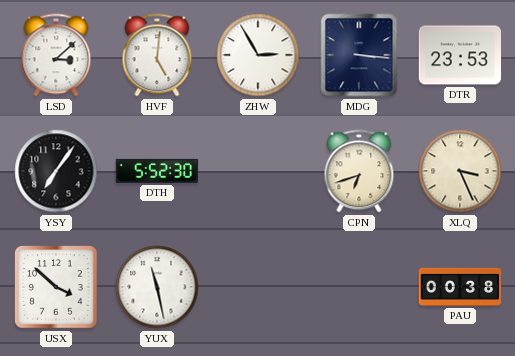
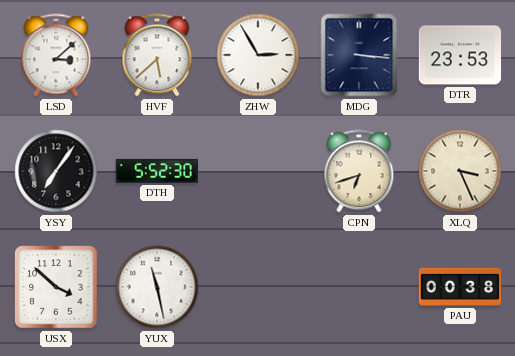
HVF: 5:01 -> 5:38
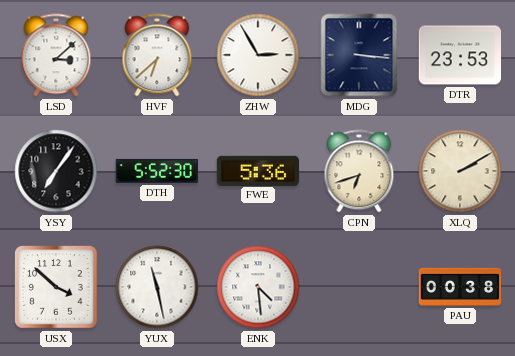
HVF: 5:38 -> 6:38
FWE: none -> 5:36
XLQ: 3:26 -> 2:10
ENK: none -> 4:29
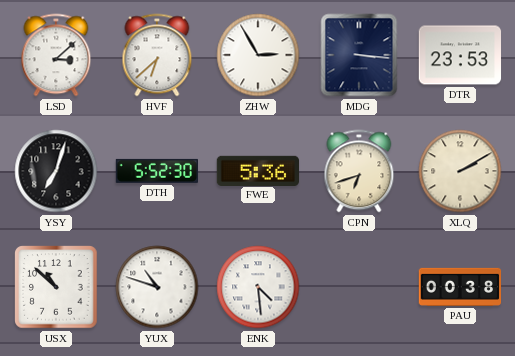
YSY: 7:06 -> 7:03
USX: 3:52 -> 10:52
YUX: 11:28 -> 10:48
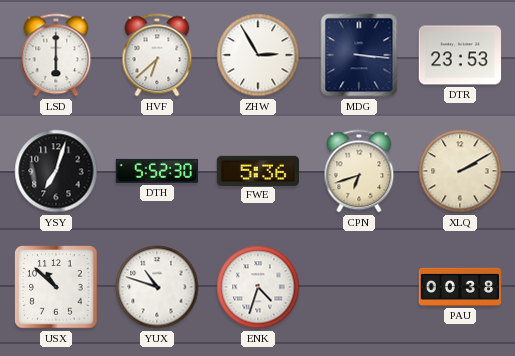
LSD: 3:08 -> 6:00
ENK: 4:29 -> 4:33
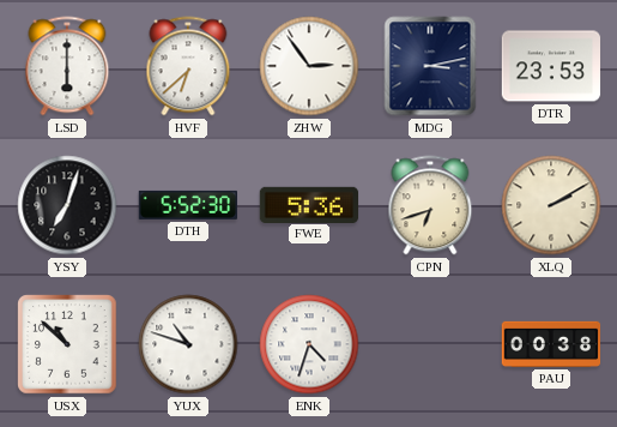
ZHW: 2:55 -> 2:54
MDG: 3:16 -> 3:13
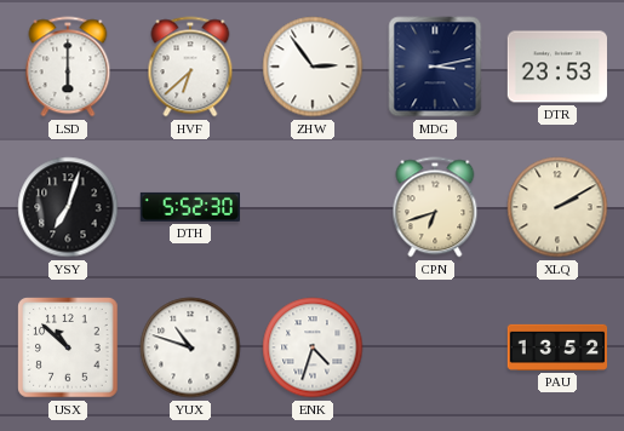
FWE: 5:36 -> none
PAU: 00:38 -> 13:52
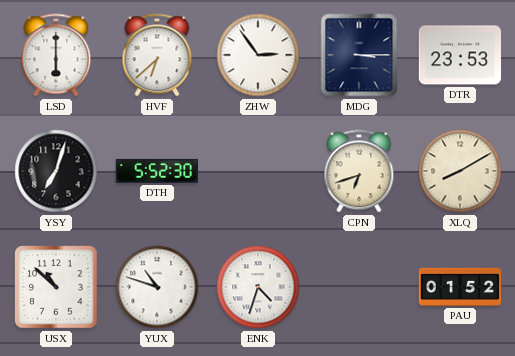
MDG: 3:13 -> 3:15
XLQ: 2:10 -> 8:10
PAU: 13:52 -> 01:52
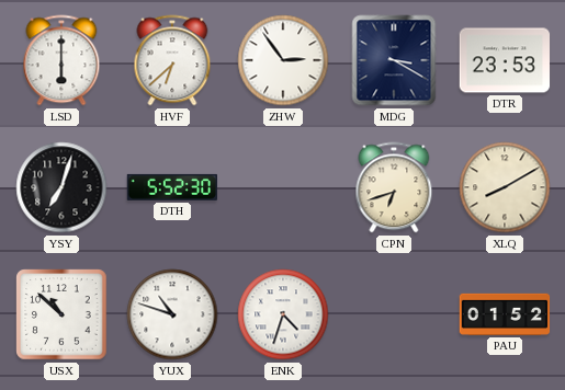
MDG: 3:15 -> 3:20
